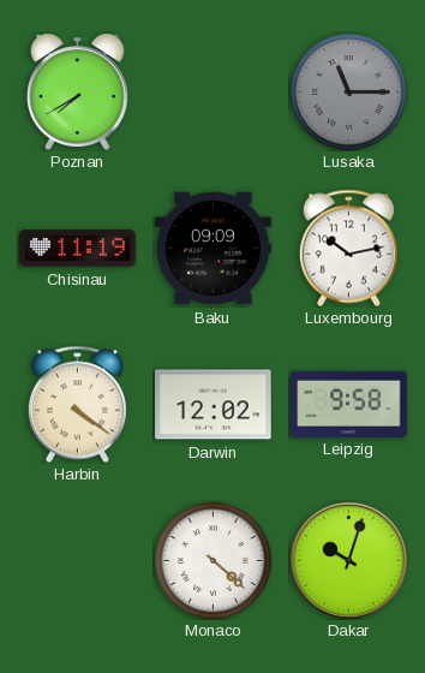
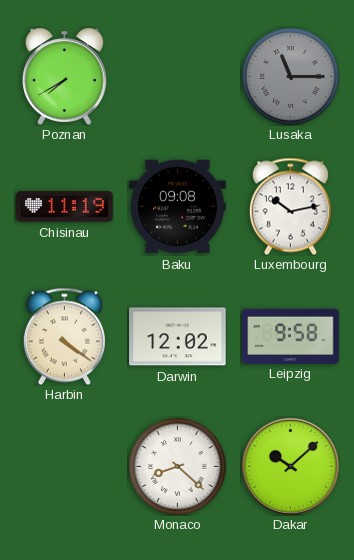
Baku: 09:09 -> 09:08
Monaco: 4:22 -> 8:22
Dakar: 10:03 -> 10:08
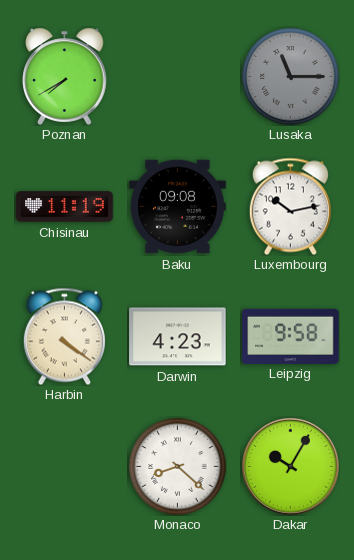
Darwin: 12:02 -> 4:23
Dakar: 10:08 -> 10:05
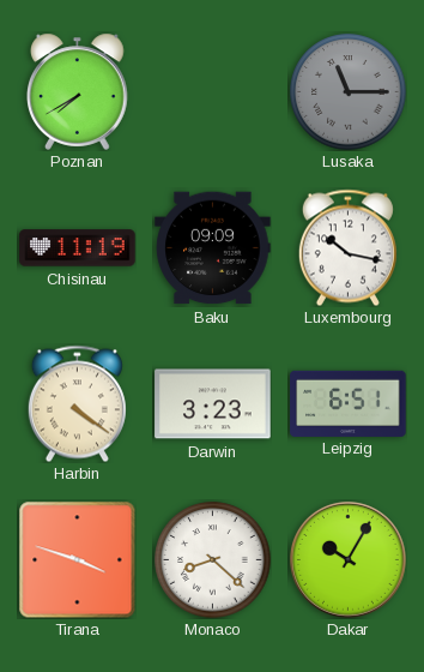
Baku: 09:08 -> 09:09
Luxembourg: 10:13 -> 10:17
Darwin: 4:23 -> 3:23
Leipzig: 9:58 -> 6:51
Tirana: none -> 3:48
